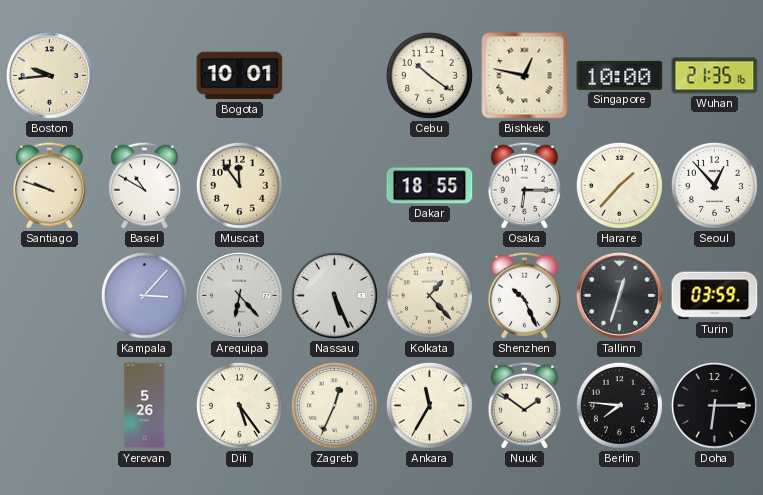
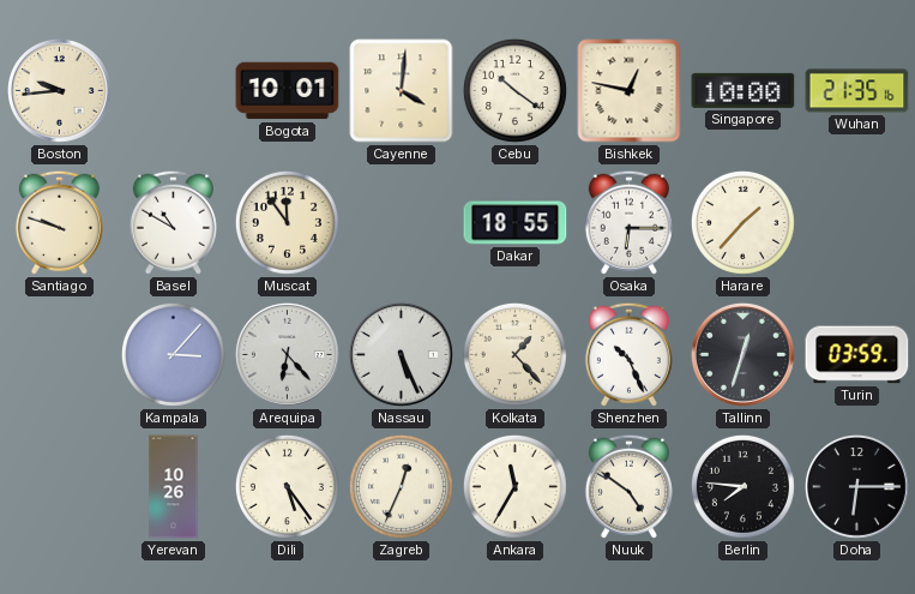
Cayenne: none -> 4:01
Seoul: 12:53 -> none
Yerevan: 5:26 -> 10:26
Nuuk: 1:51 -> 4:51
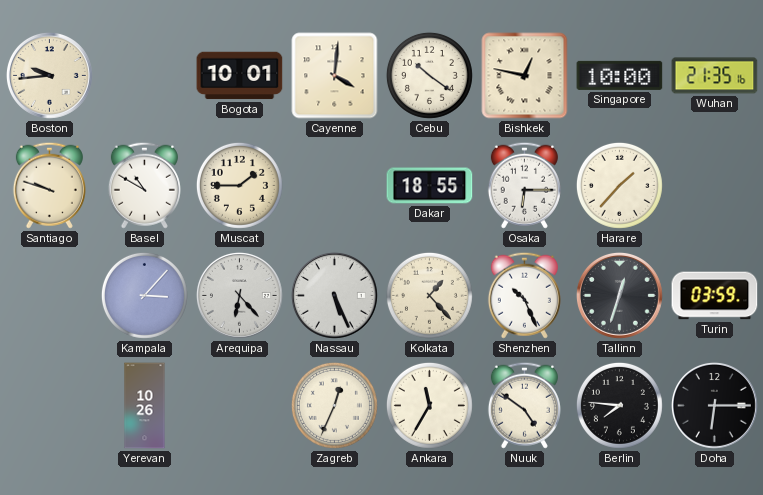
Muscat: 11:54 -> 1:45
Dili: 5:24 -> none
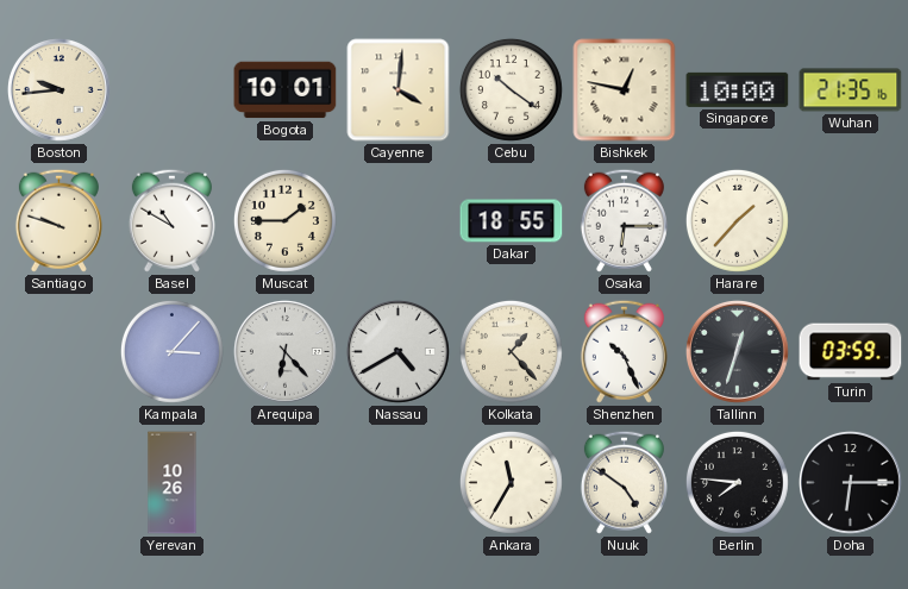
Nassau: 5:26 -> 4:40
Zagreb: 12:34 -> none
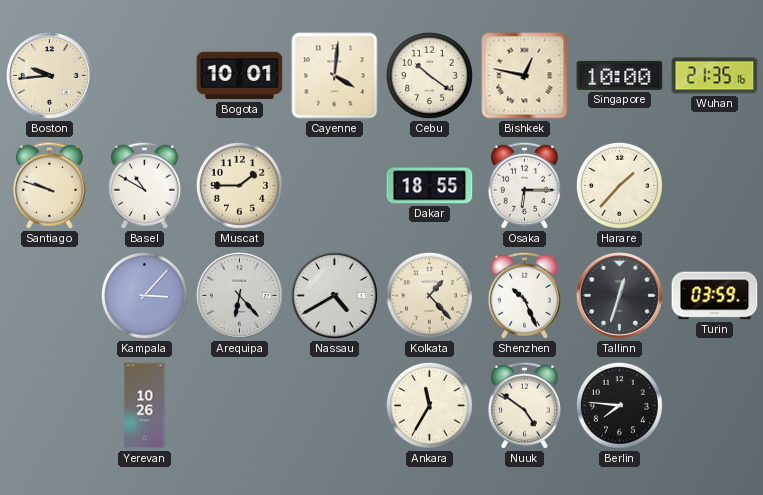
Doha: 6:15 -> none
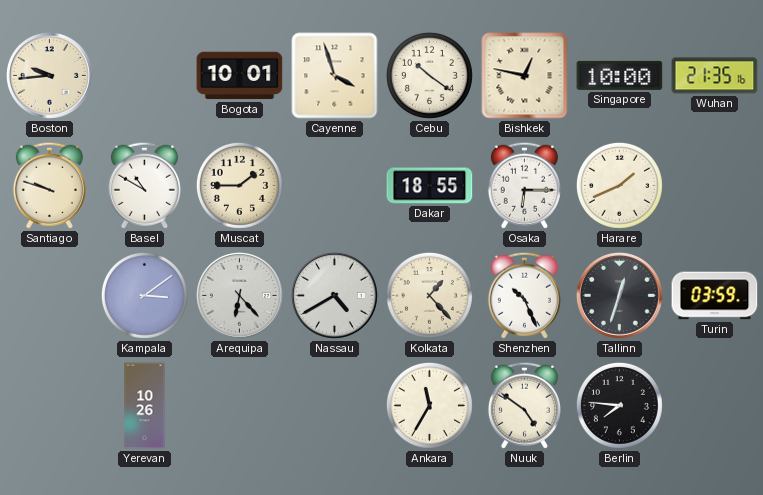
Cayenne: 4:01 -> 3:57
Harare: 1:37 -> 1:41
Kampala: 3:07 -> 3:09
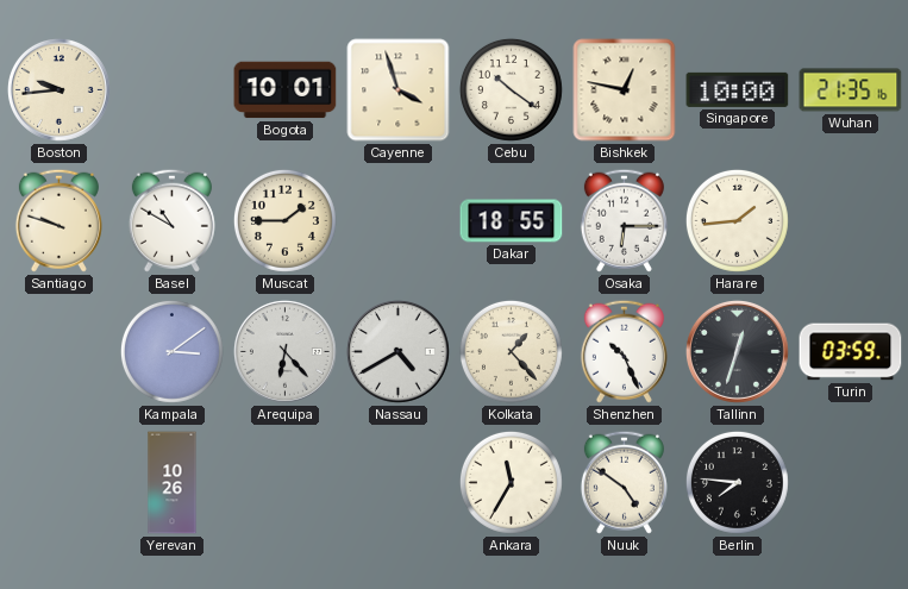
Harare: 1:41 -> 1:44
